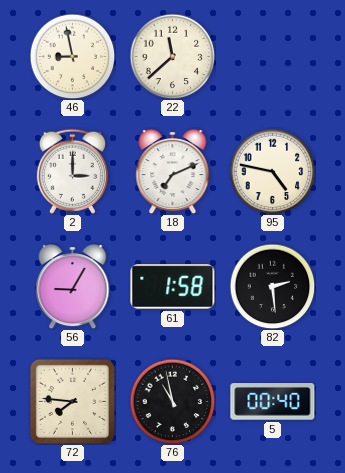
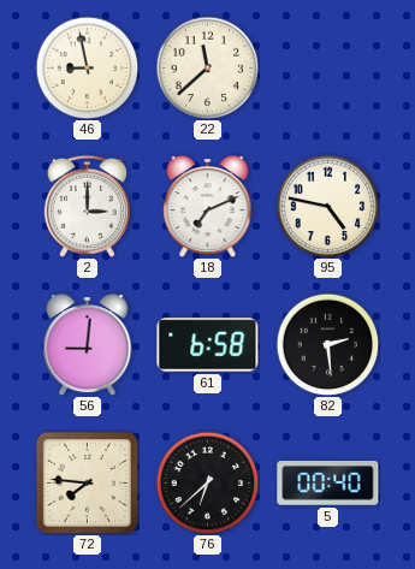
56: 9:05 -> 9:01
61: 1:58 -> 6:58
76: 10:58 -> 6:38
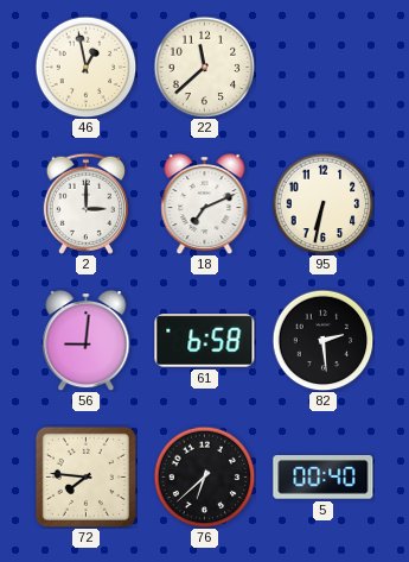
46: 8:58 -> 12:58
95: 4:47 -> 6:32
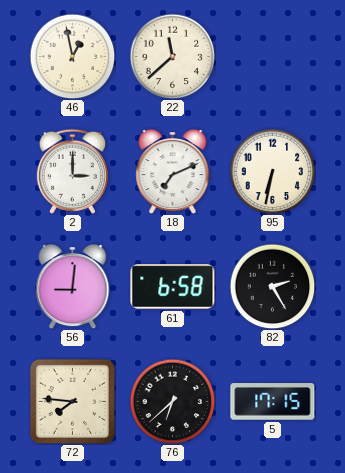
82: 2:29 -> 2:25
5: 00:40 -> 17:15
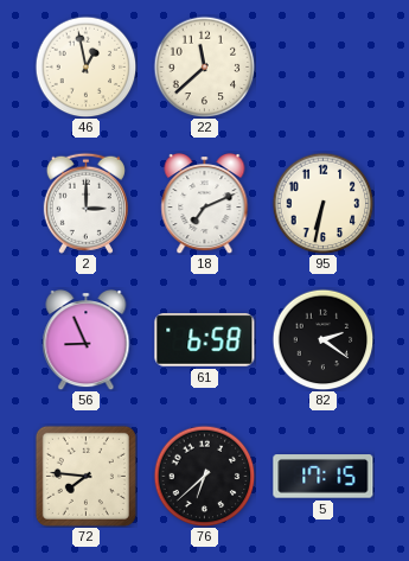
56: 9:01 -> 8:56
82: 2:25 -> 2:21
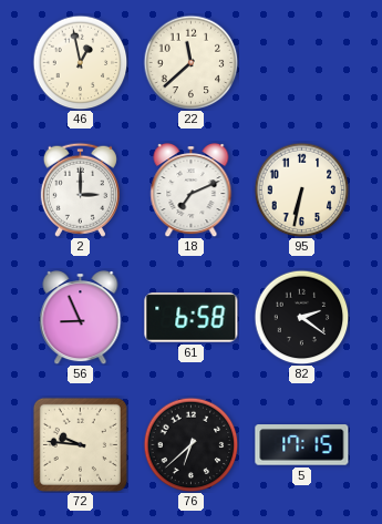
72: 7:46 -> 9:46
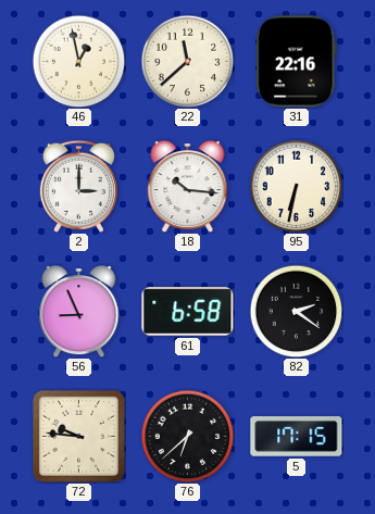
31: none -> 22:16
18: 7:11 -> 10:16
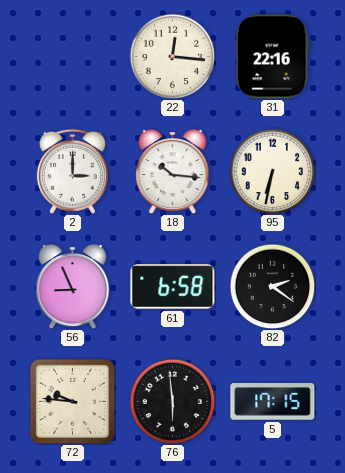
46: 12:58 -> none
22: 11:38 -> 12:16
76: 6:38 -> 5:59
